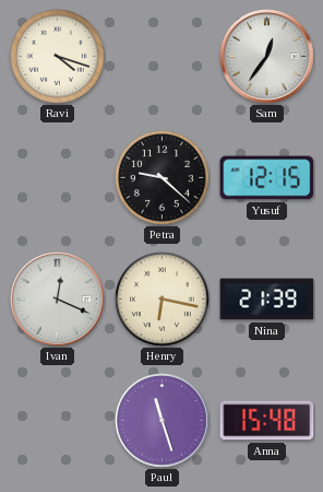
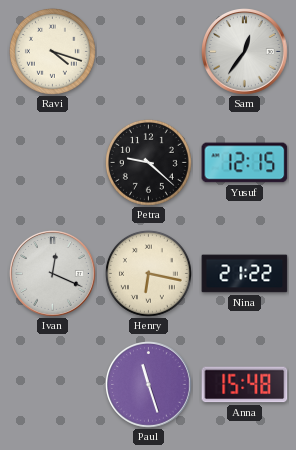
Nina: 21:39 -> 21:22
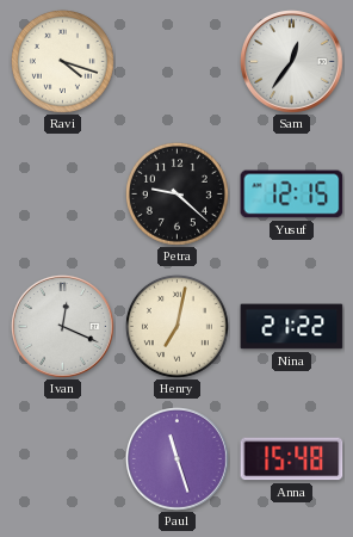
Henry: 6:17 -> 7:02
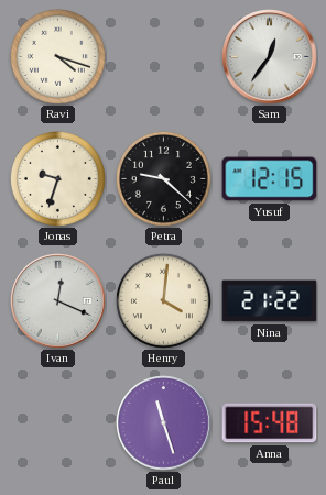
Jonas: none -> 9:33
Henry: 7:02 -> 4:01
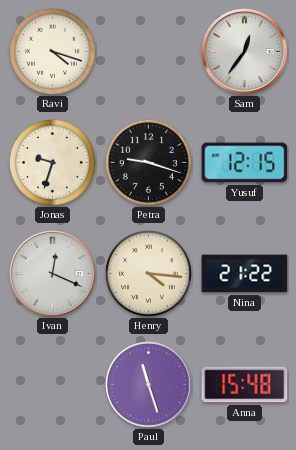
Petra: 9:22 -> 9:18
Henry: 4:01 -> 4:16
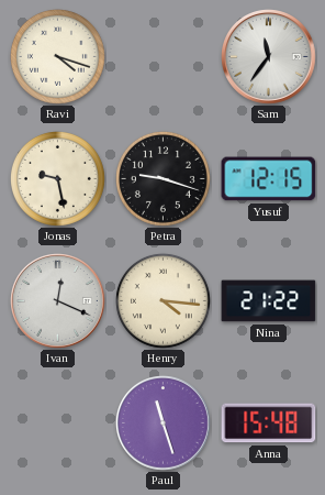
Sam: 12:36 -> 11:36
Jonas: 9:33 -> 9:28
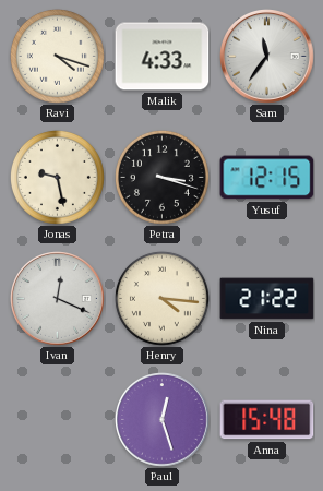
Malik: none -> 4:33
Petra: 9:18 -> 3:18
Paul: 11:27 -> 12:27
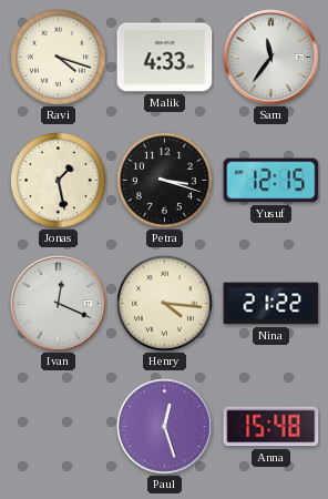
Jonas: 9:28 -> 1:28
